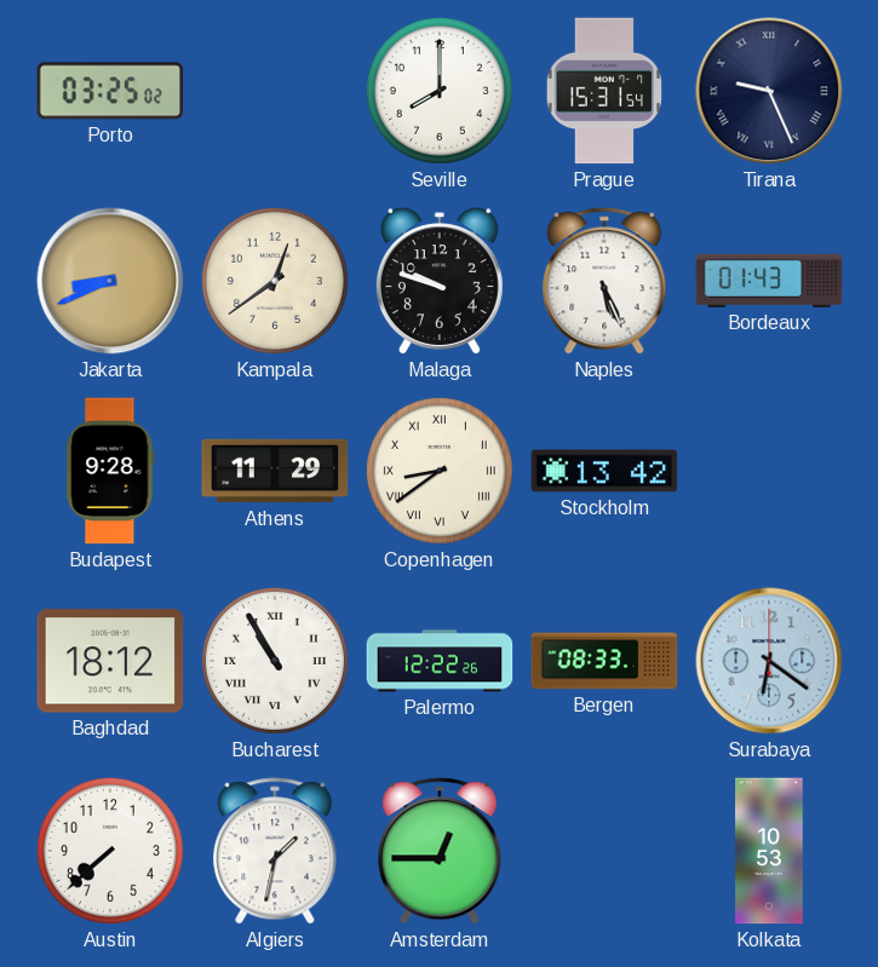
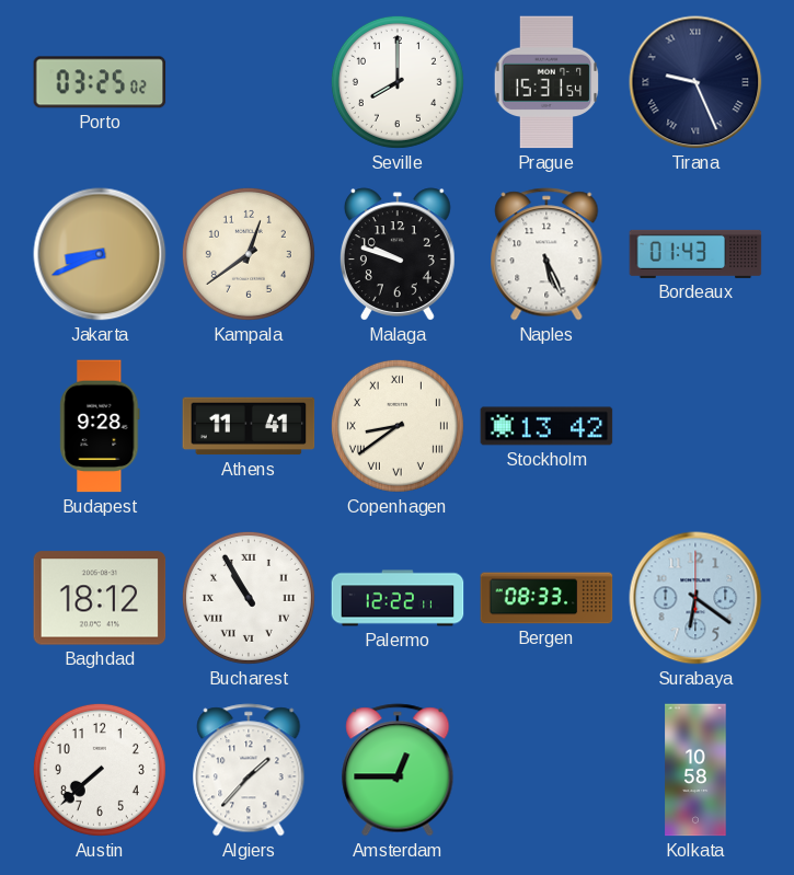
Athens: 11:29 -> 11:41
Palermo: 12:22:26 -> 12:22:11
Algiers: 1:32 -> 1:37
Kolkata: 10:53 -> 10:58
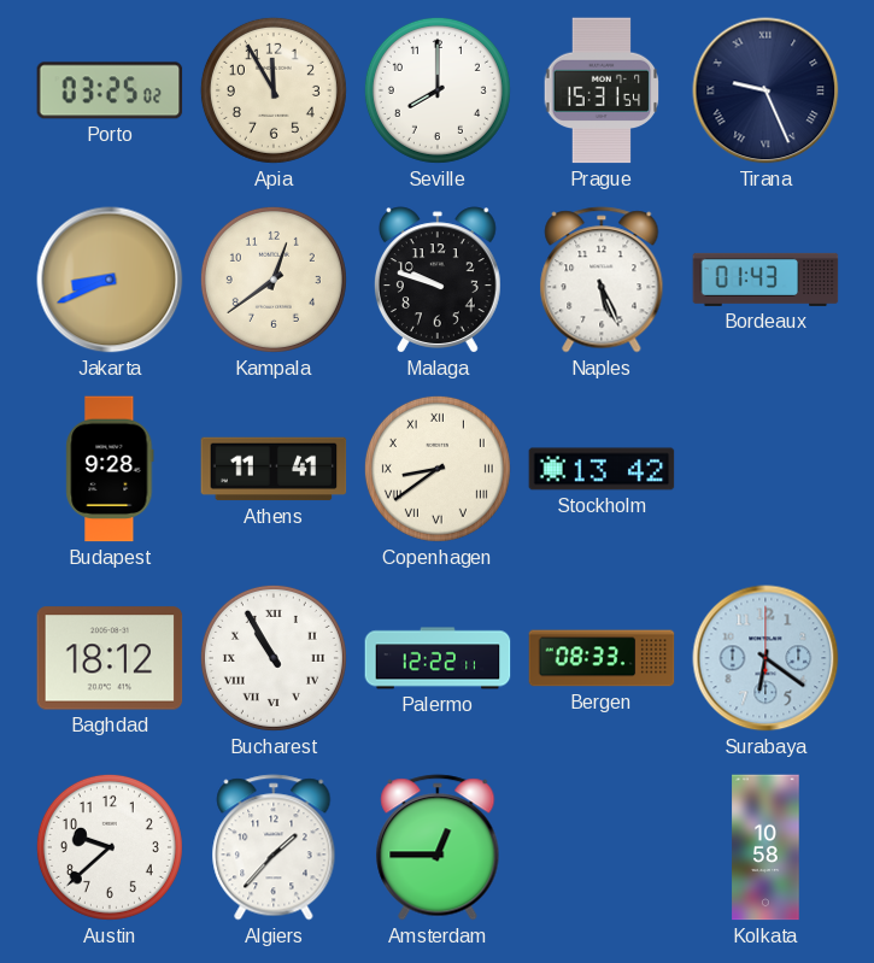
Apia: none -> 11:55
Austin: 7:38 -> 9:38
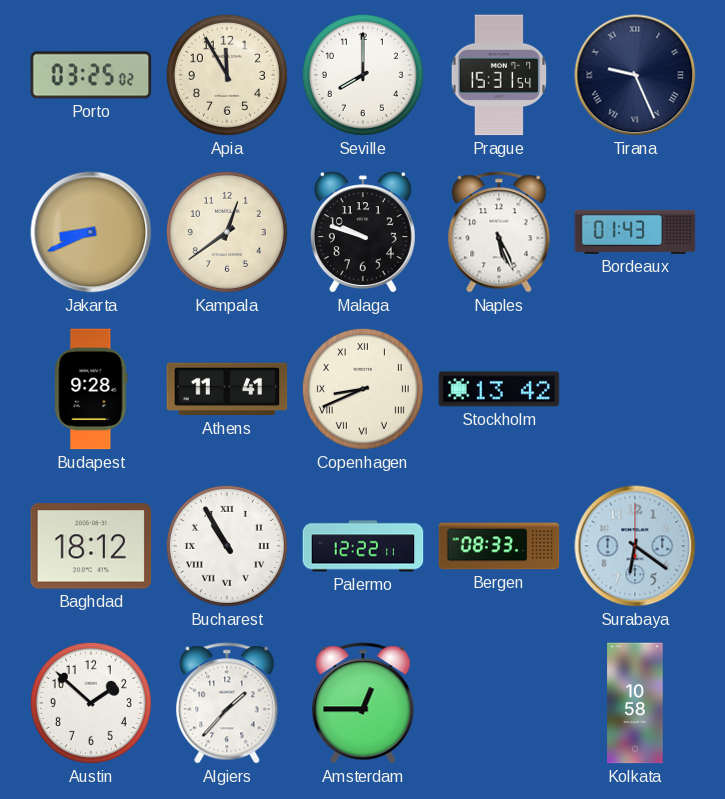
Copenhagen: 8:39 -> 8:41
Austin: 9:38 -> 1:52
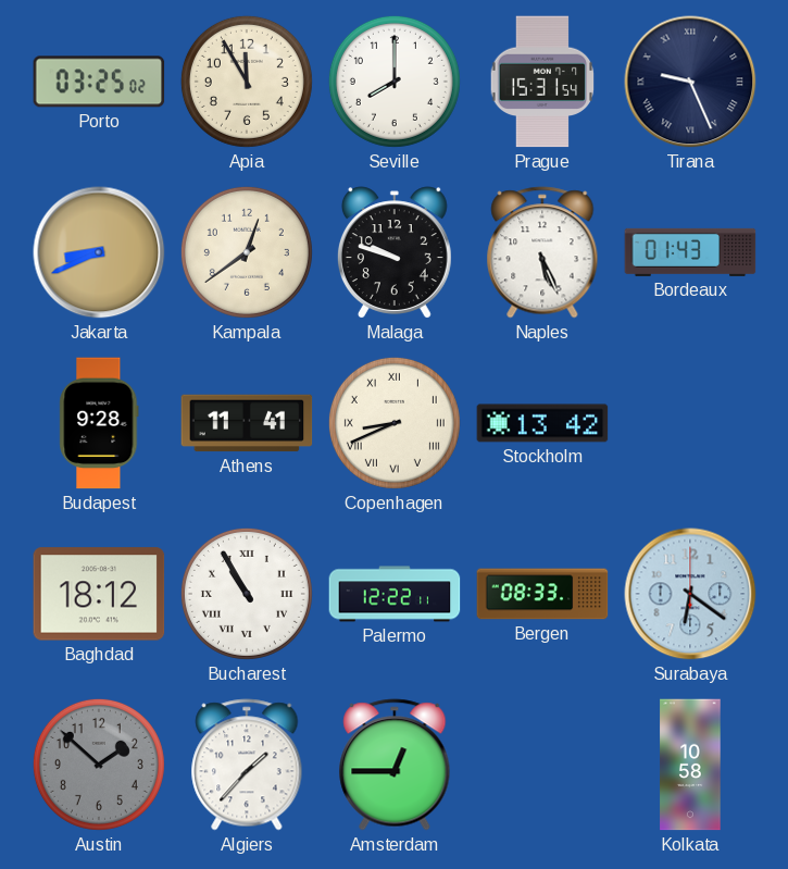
Austin dial: white -> grey
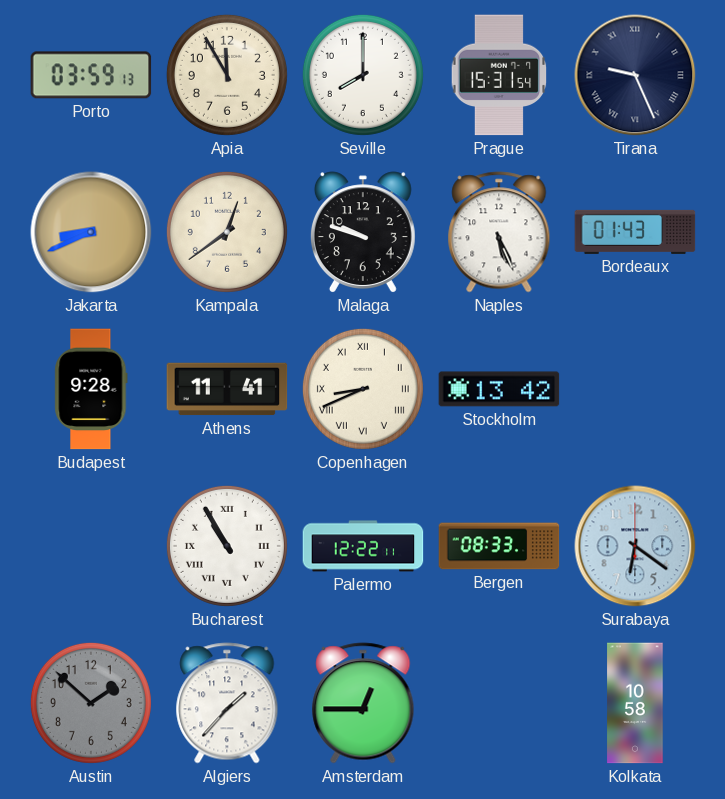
Porto: 03:25 -> 03:59
Baghdad: 18:12 -> none
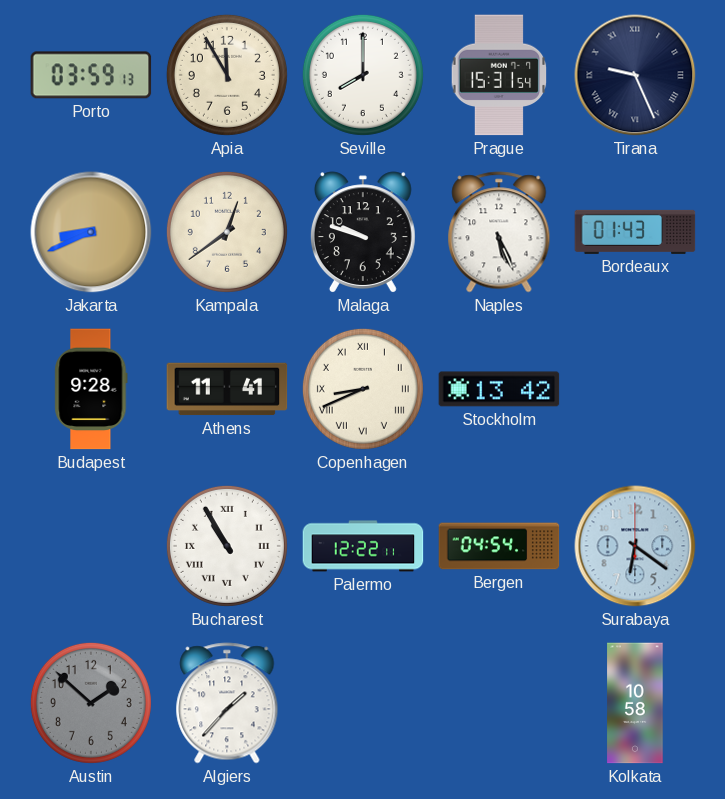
Bergen: 08:33 -> 04:54
Amsterdam: 12:45 -> none
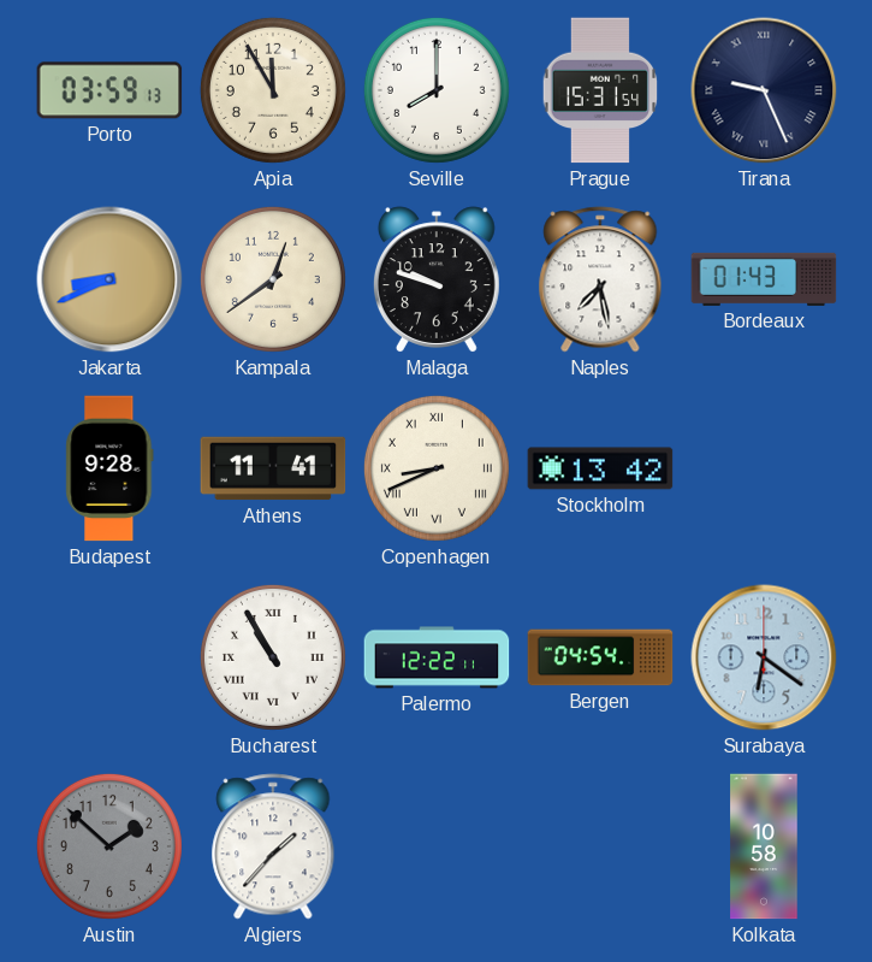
Naples: 5:26 -> 7:28
